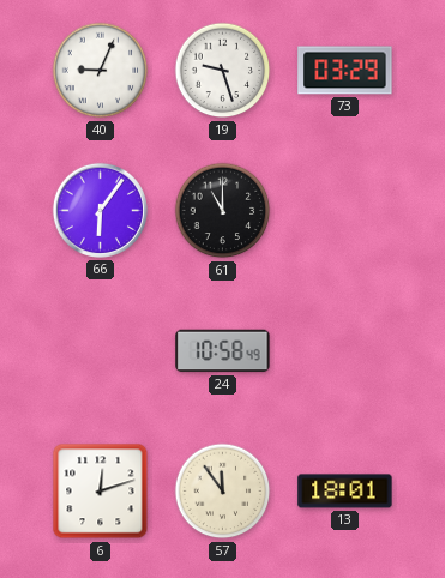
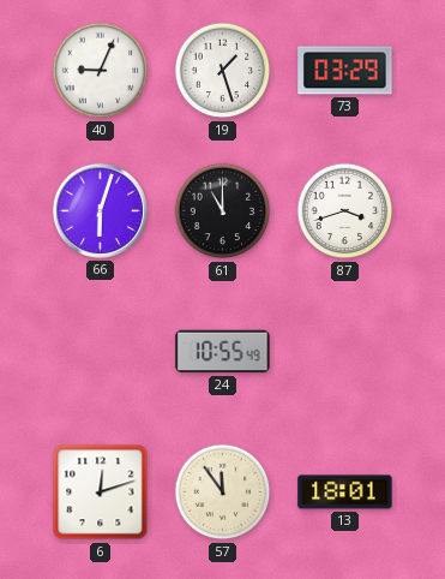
19: 9:27 -> 1:27
66: 6:06 -> 6:03
87: none -> 3:42
24: 10:58 -> 10:55
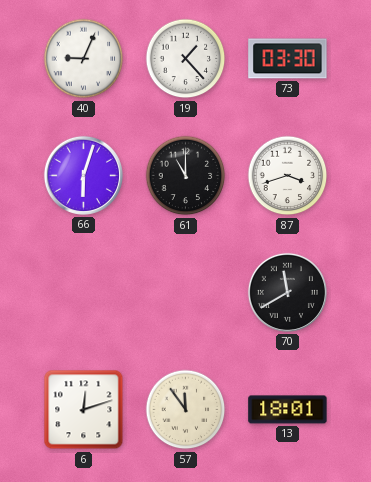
19: 1:27 -> 1:23
73: 03:29 -> 03:30
24: 10:55 -> none
70: none -> 11:40
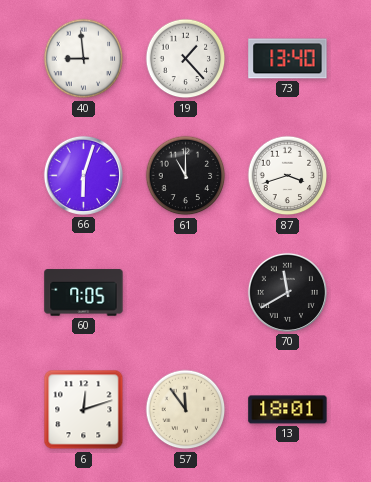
40: 9:04 -> 8:59
73: 03:30 -> 13:40
60: none -> 7:05
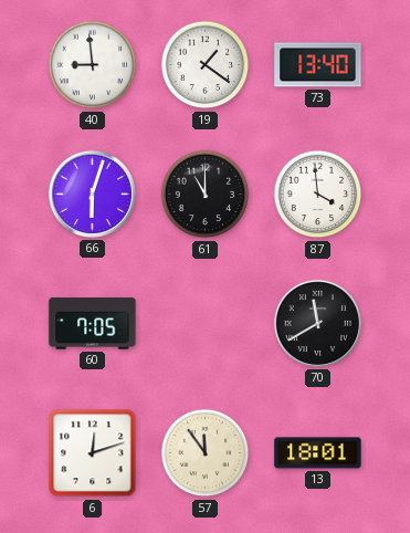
19: 1:23 -> 1:21
87: 3:42 -> 3:59
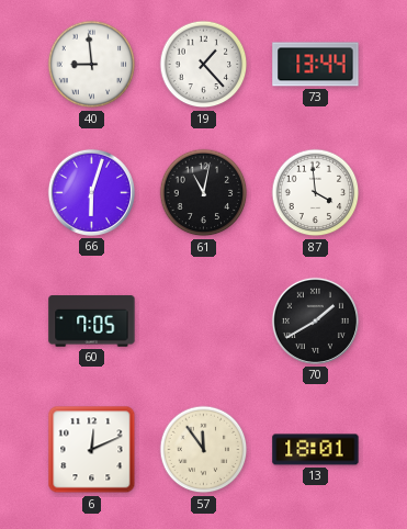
19: 1:21 -> 1:23
73: 13:40 -> 13:44
61: 11:00 -> 11:02
70: 11:40 -> 1:40
6: 12:12 -> 12:11
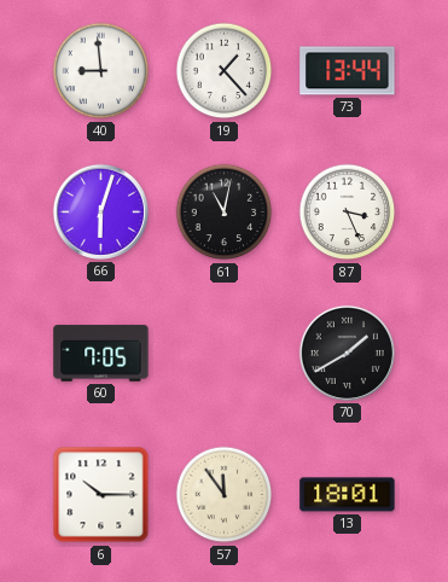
87: 3:59 -> 3:26
6: 12:11 -> 10:15
